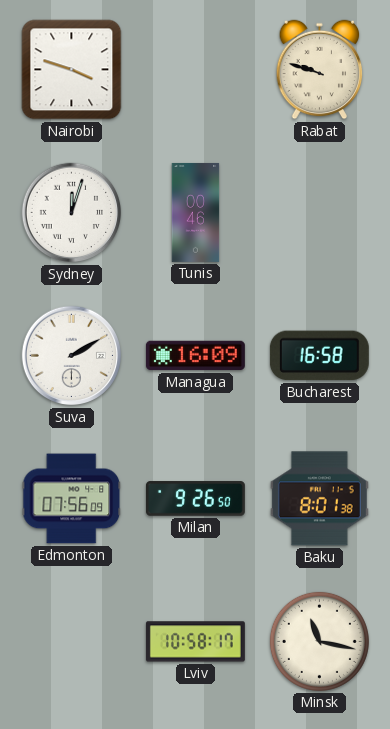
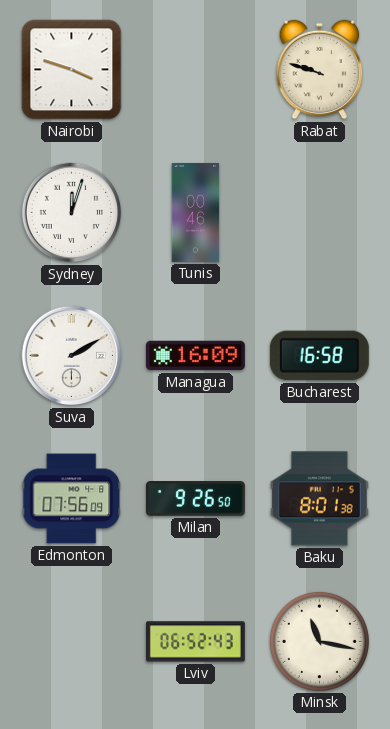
Lviv: 10:58 -> 06:52
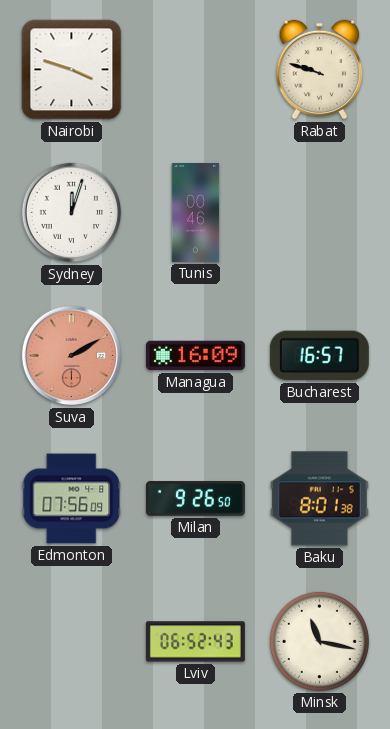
Suva dial: white -> salmon
Bucharest: 16:58 -> 16:57
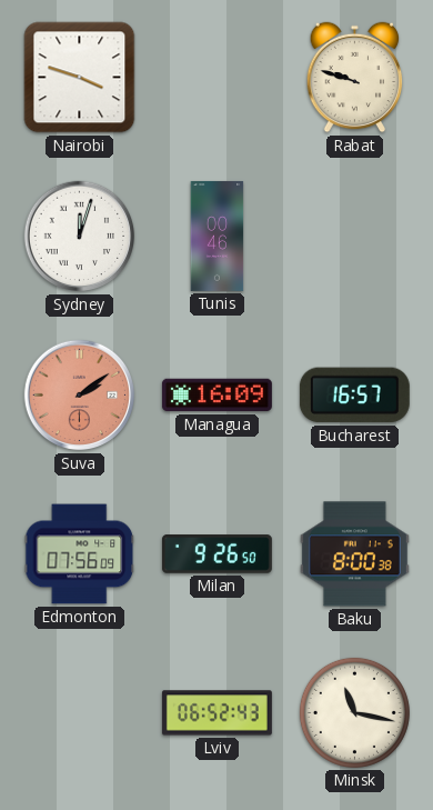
Suva: 2:10 -> 2:09
Baku: 8:01 -> 8:00
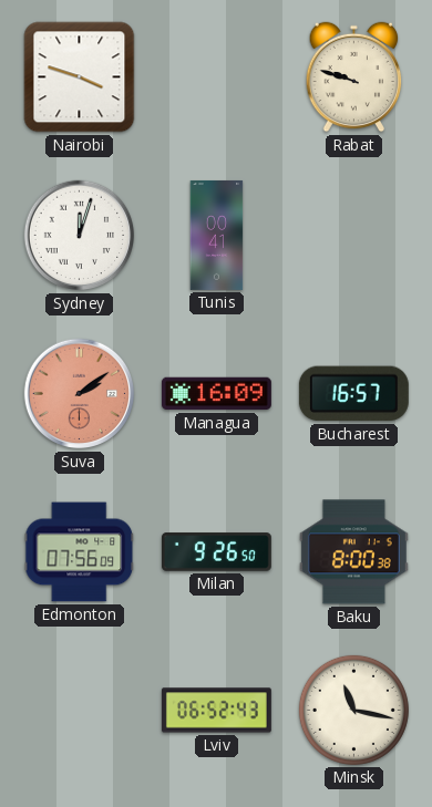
Tunis: 00:46 -> 00:41
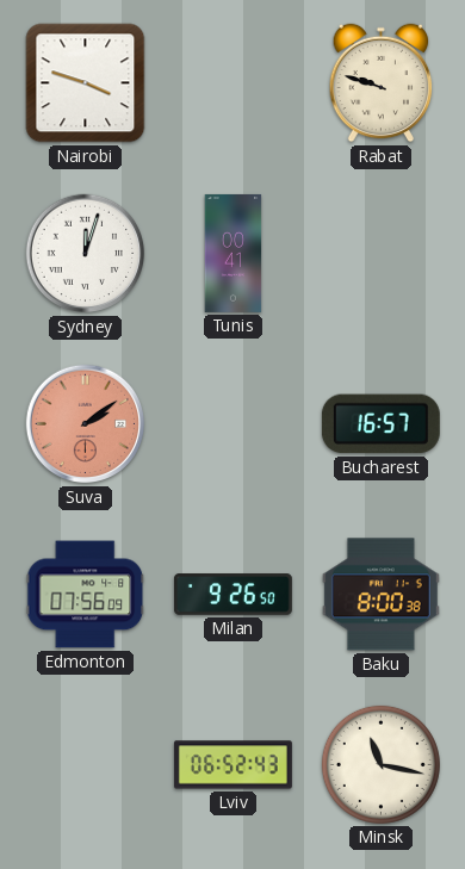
Managua: 16:09 -> none
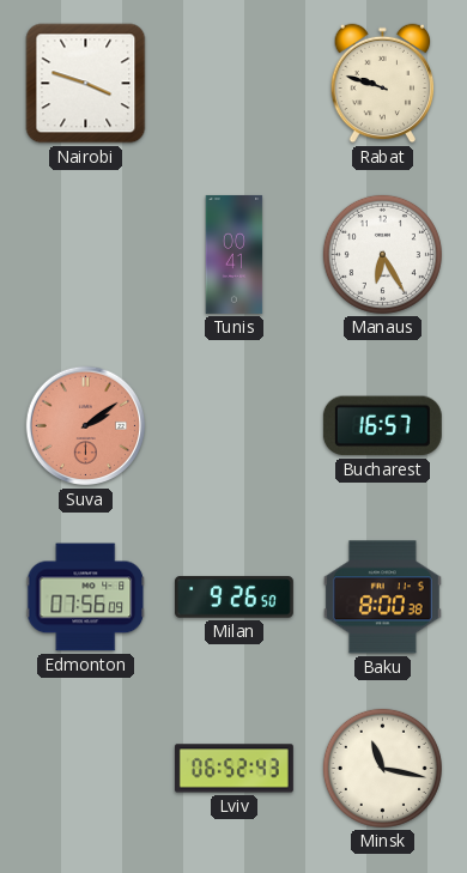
Sydney: 12:03 -> none
Manaus: none -> 6:25
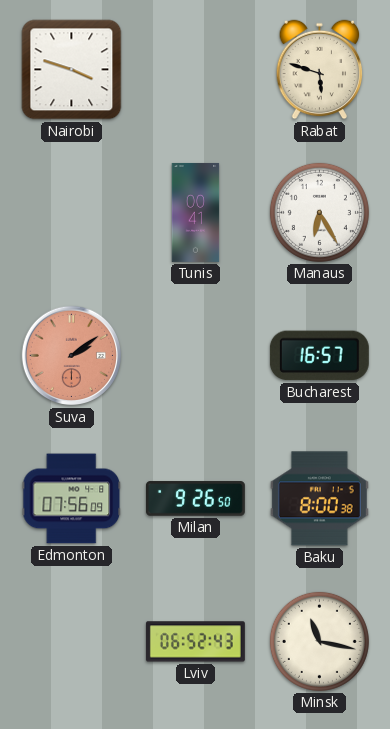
Rabat: 9:48 -> 5:48
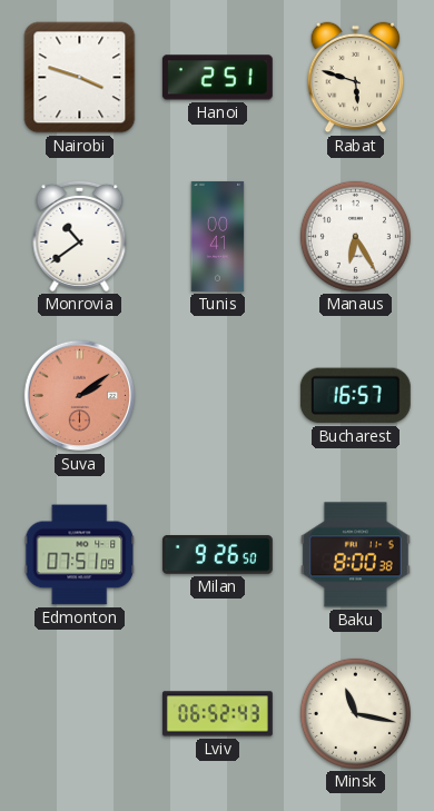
Hanoi: none -> 2:51
Monrovia: none -> 10:39
Edmonton: 07:56 -> 07:51
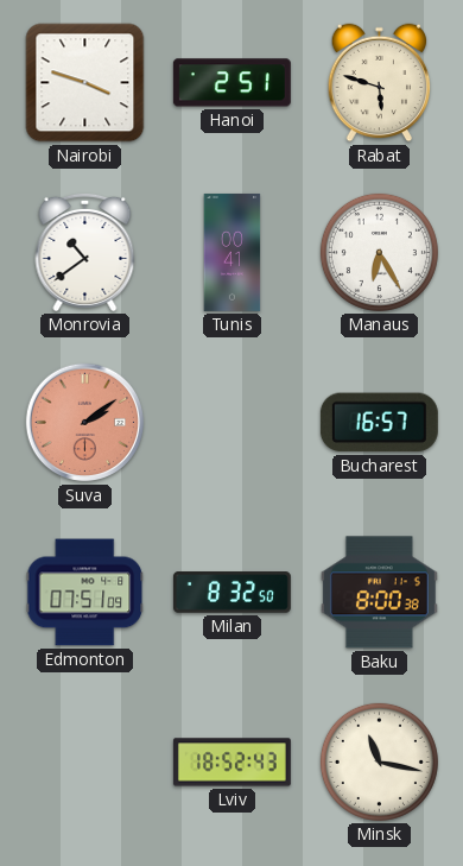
Milan: 9:26 -> 8:32
Lviv: 06:52 -> 18:52
